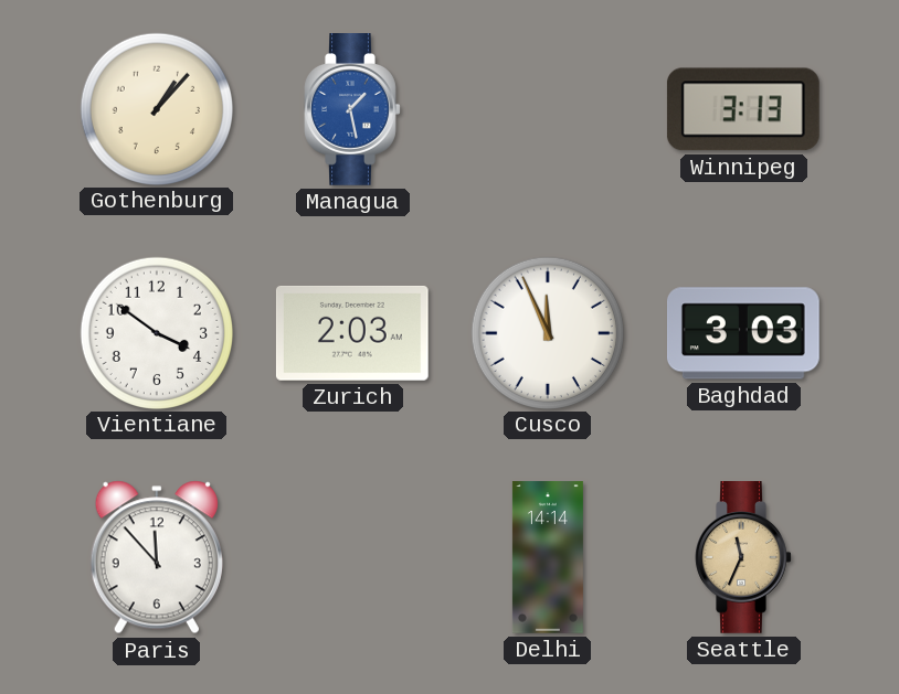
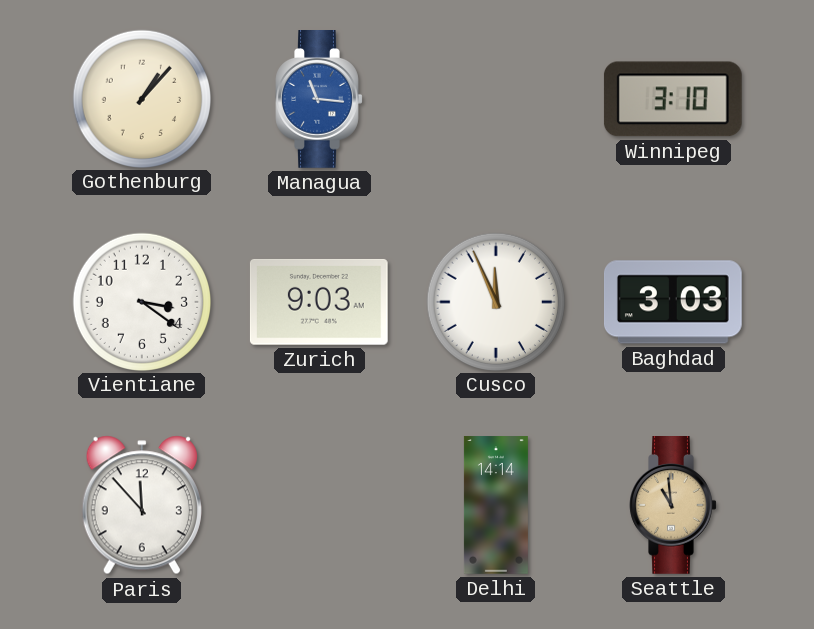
Managua: 1:28 -> 11:16
Winnipeg: 3:13 -> 3:10
Vientiane: 3:51 -> 3:21
Zurich: 2:03 -> 9:03
Seattle: 11:34 -> 10:59
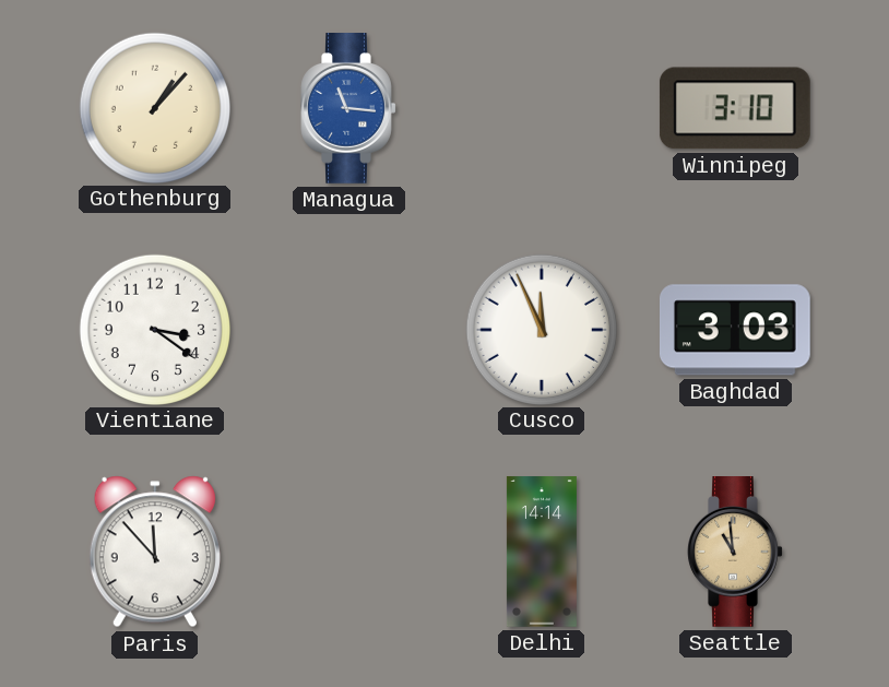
Zurich: 9:03 -> none
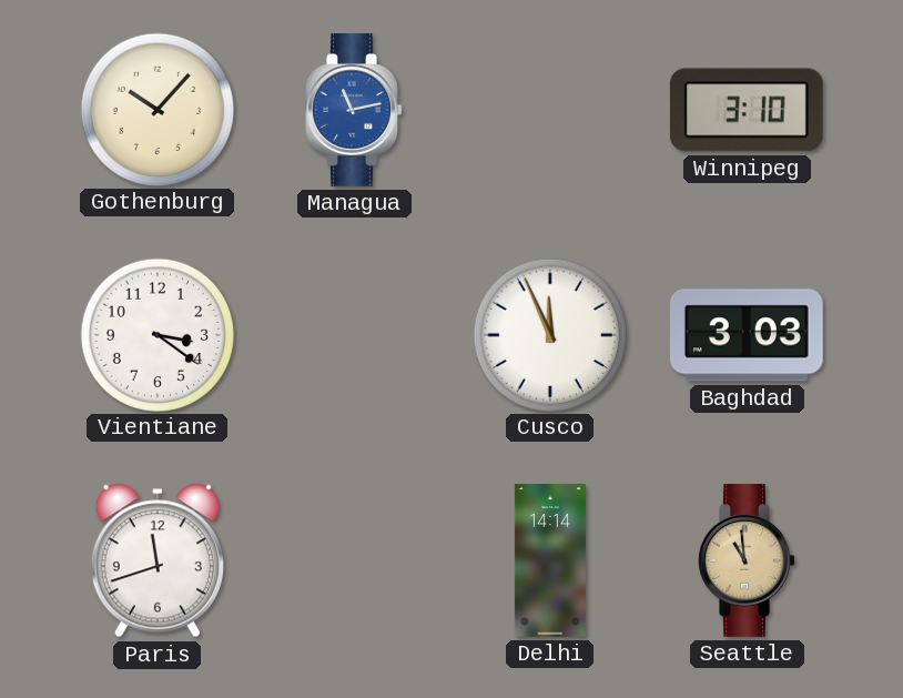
Gothenburg: 1:07 -> 10:07
Managua: 11:16 -> 11:13
Paris: 11:53 -> 11:42
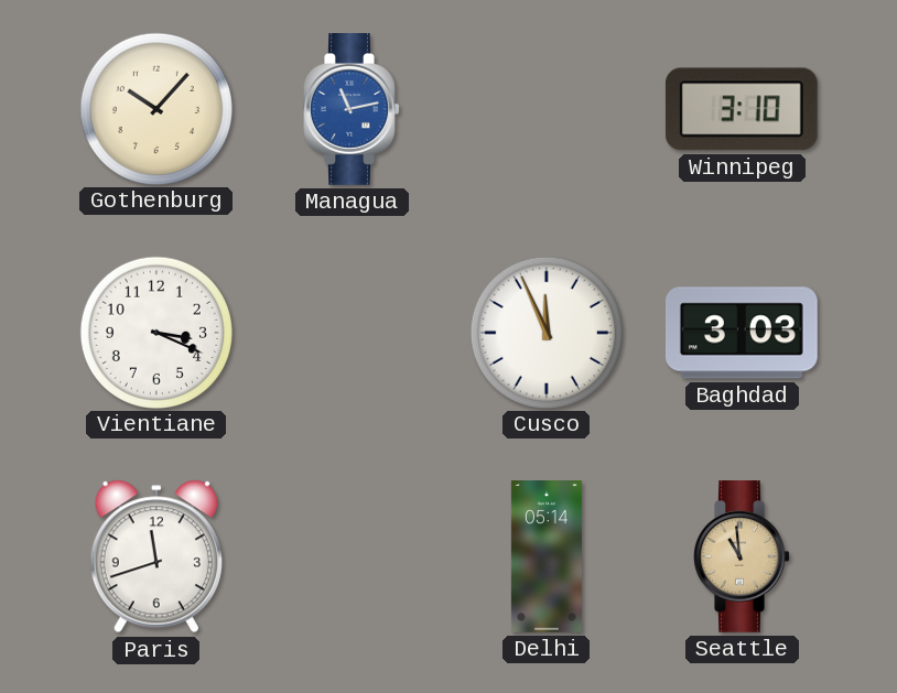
Vientiane: 3:21 -> 3:19
Delhi: 14:14 -> 05:14
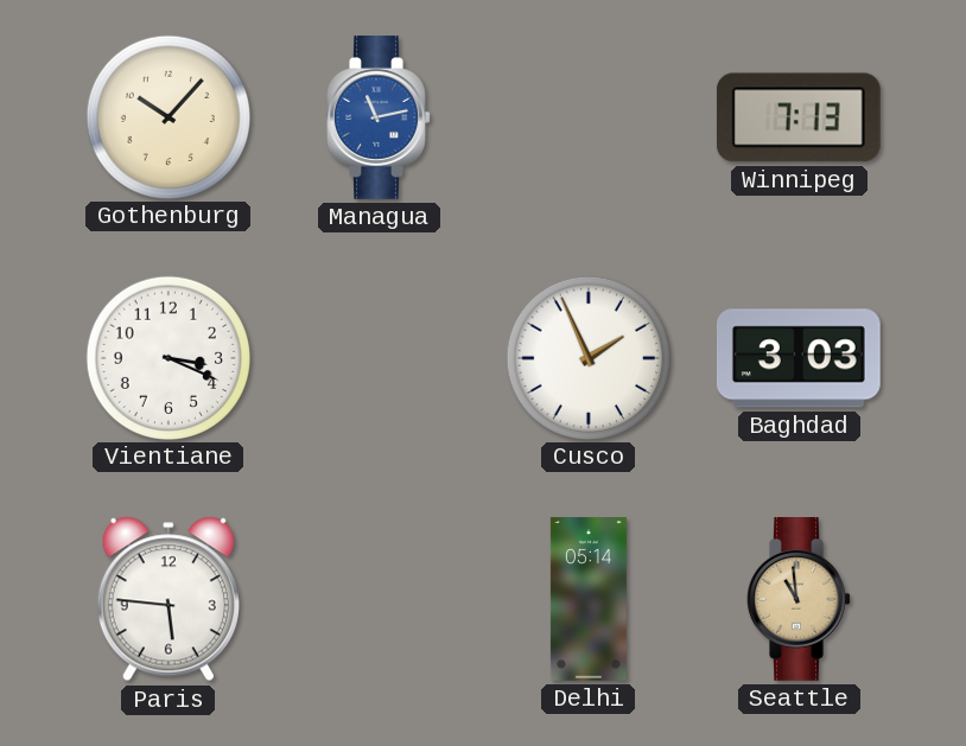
Winnipeg: 3:10 -> 7:13
Cusco: 11:56 -> 1:56
Paris: 11:42 -> 5:46
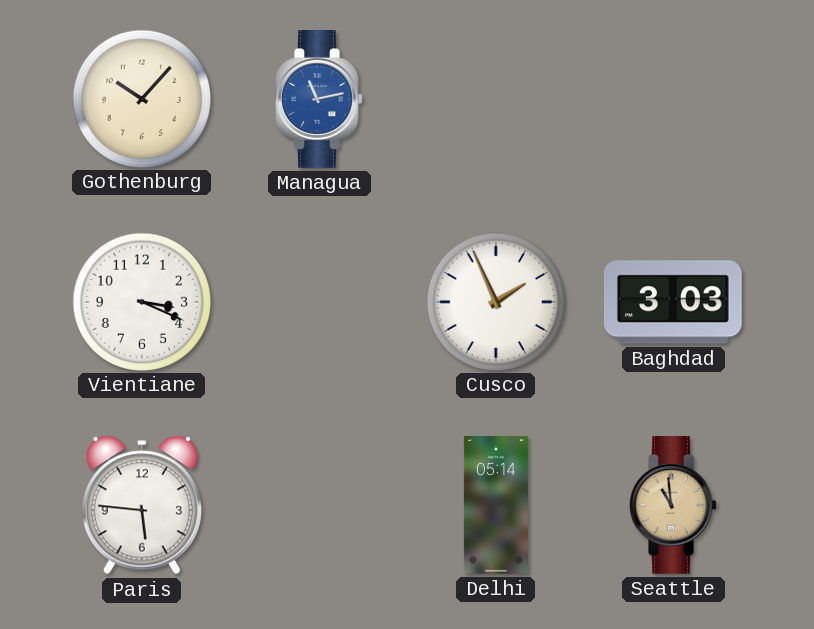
Winnipeg: 7:13 -> none
